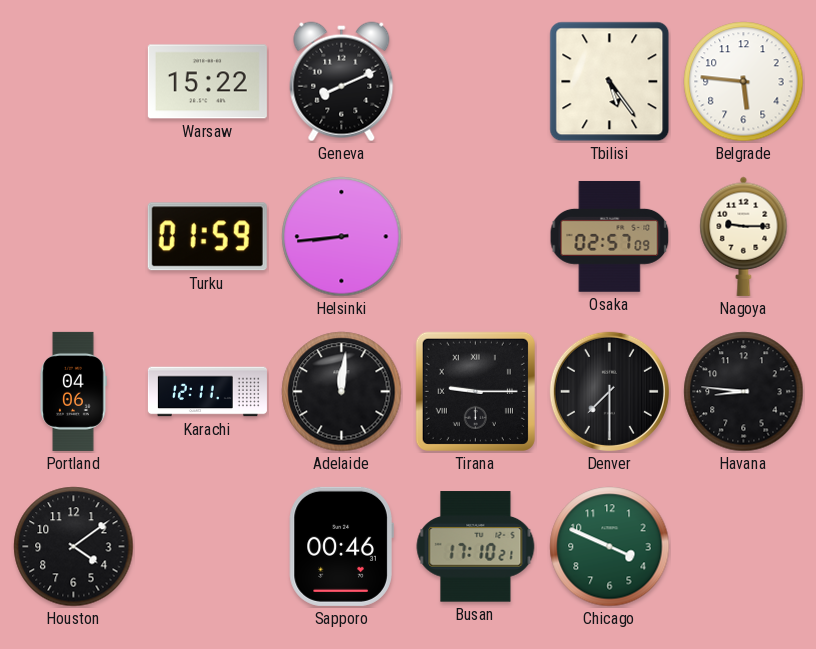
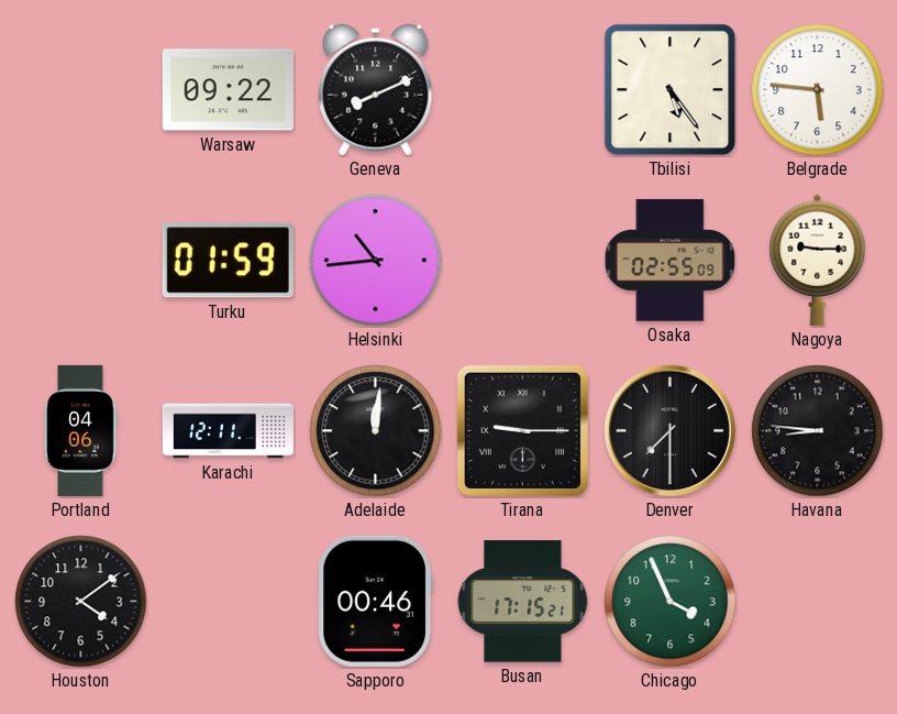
Warsaw: 15:22 -> 09:22
Helsinki: 8:44 -> 10:44
Osaka: 02:57 -> 02:55
Busan: 17:10 -> 17:15
Chicago: 3:49 -> 3:56
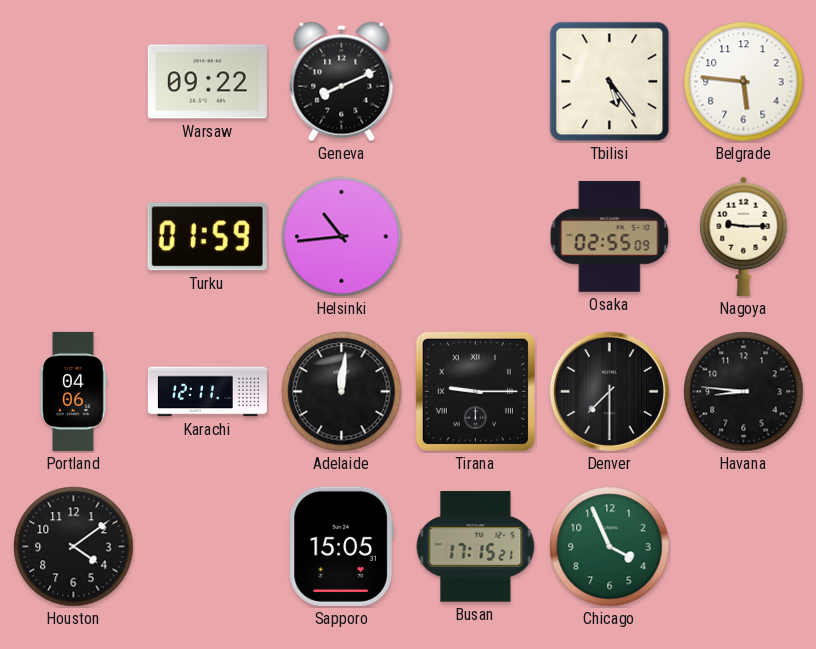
Sapporo: 00:46 -> 15:05
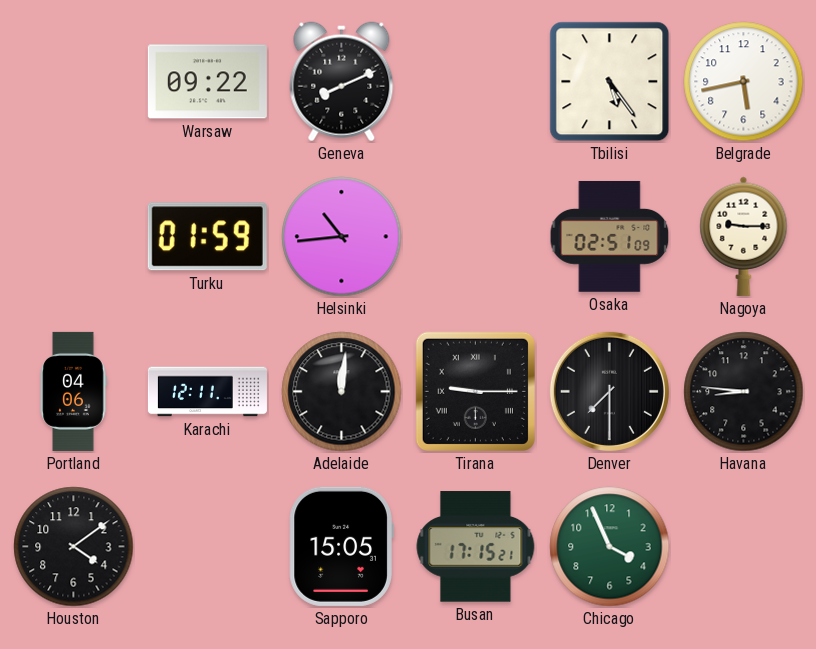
Belgrade: 5:46 -> 5:43
Osaka: 02:55 -> 02:51
